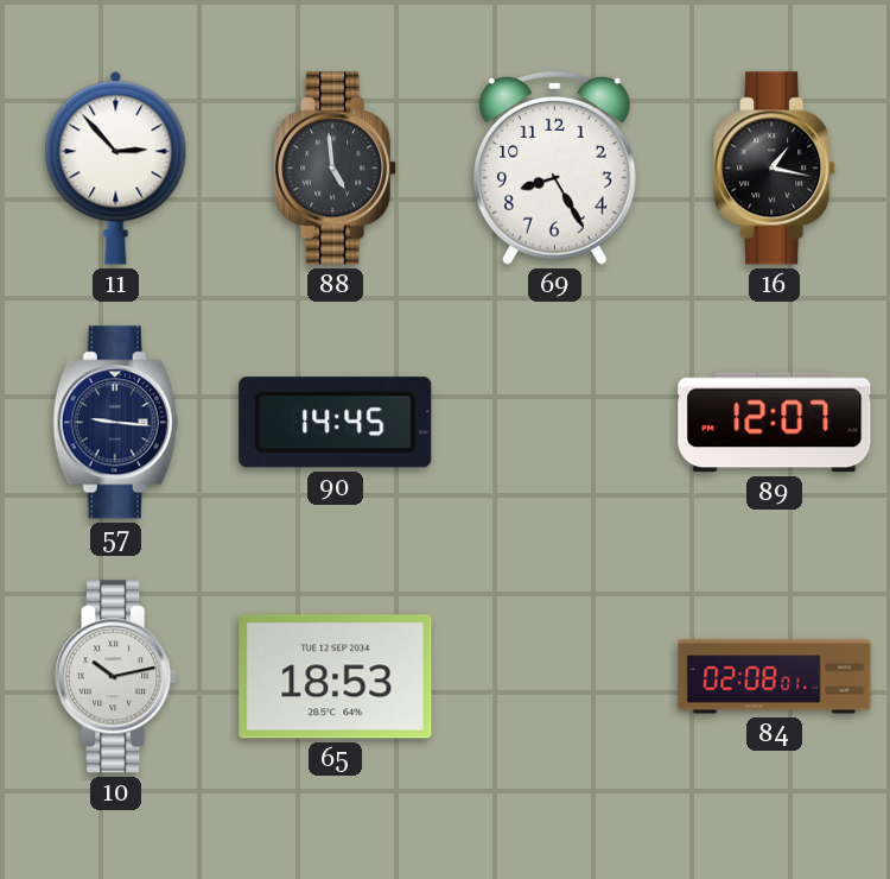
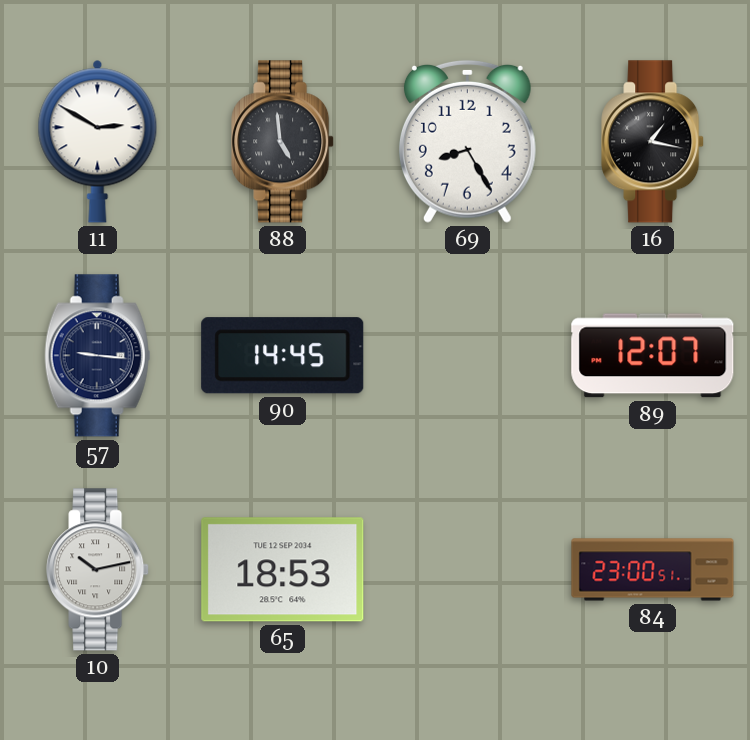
11: 2:53 -> 2:50
84: 02:08 -> 23:00
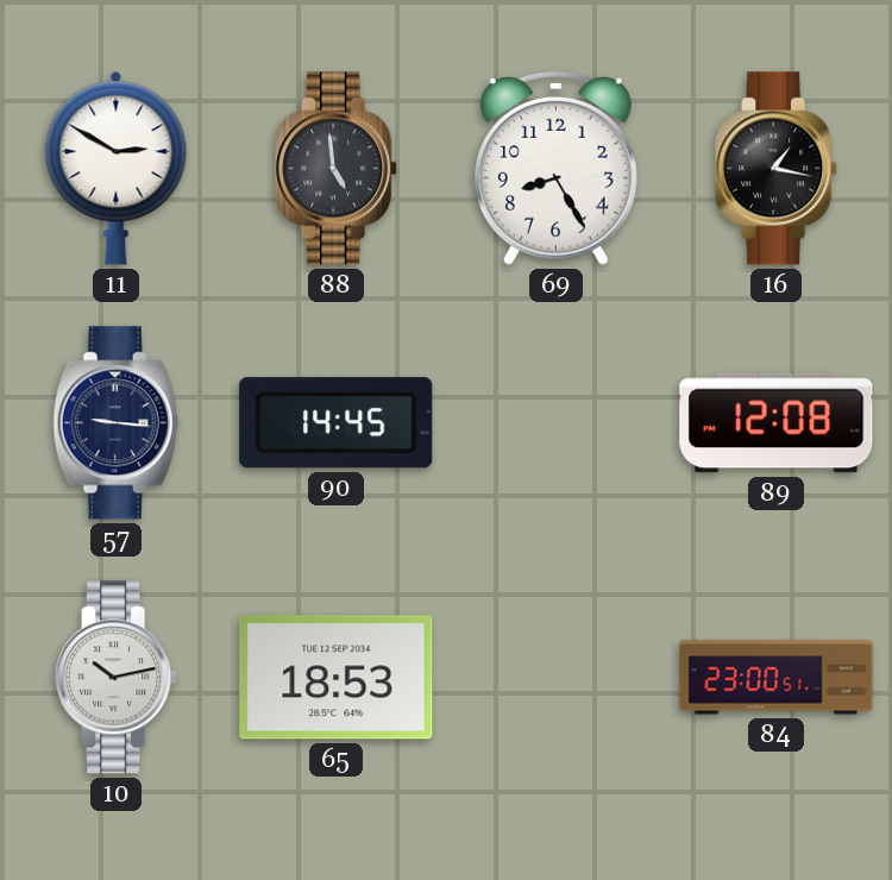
89: 12:07 -> 12:08
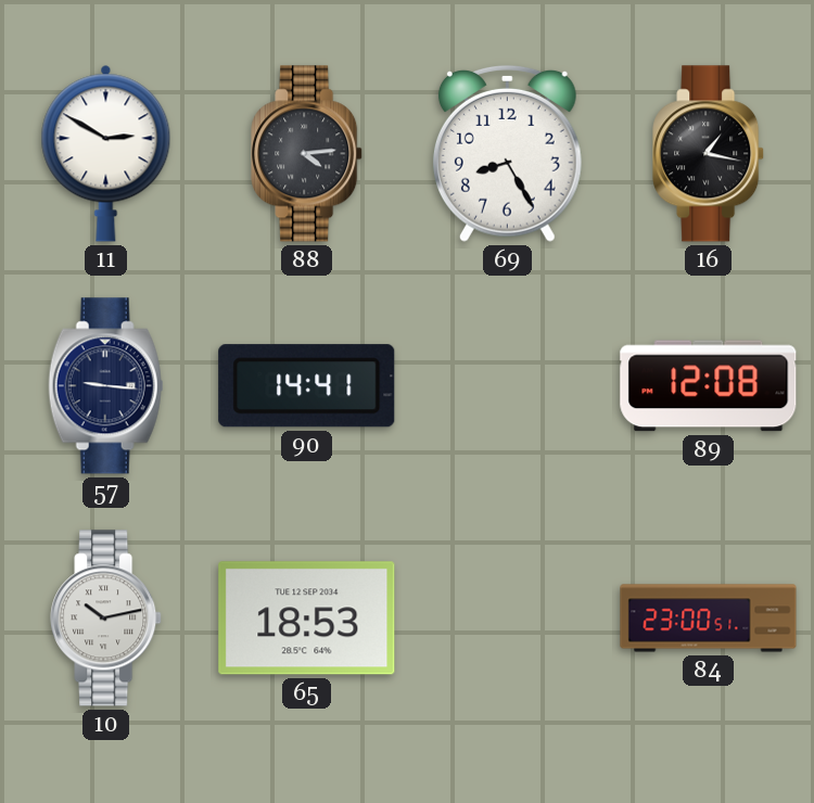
88: 4:59 -> 4:14
90: 14:45 -> 14:41
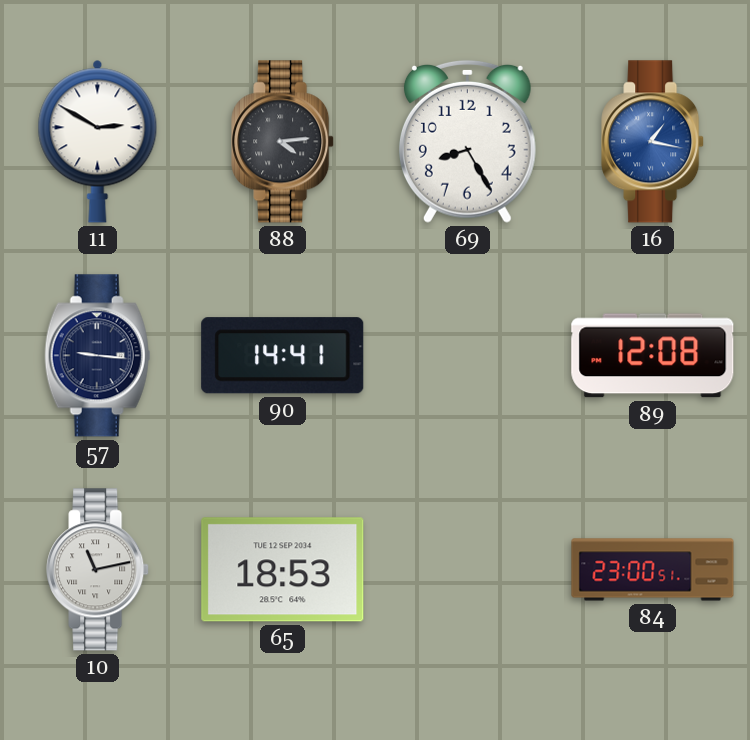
16 dial: black -> blue
10: 10:13 -> 11:13
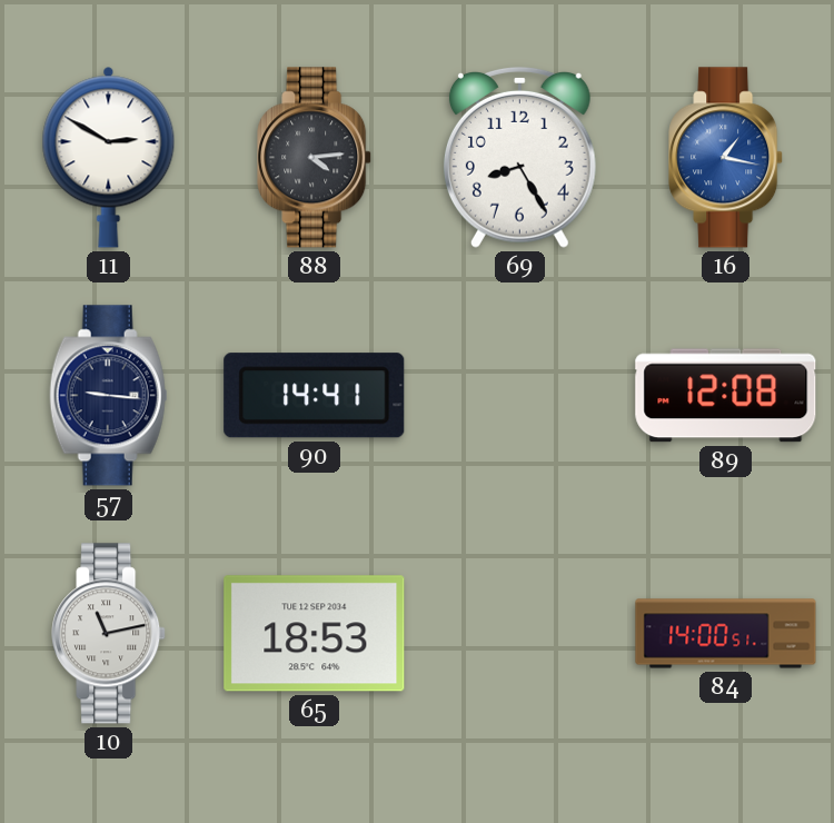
84: 23:00 -> 14:00
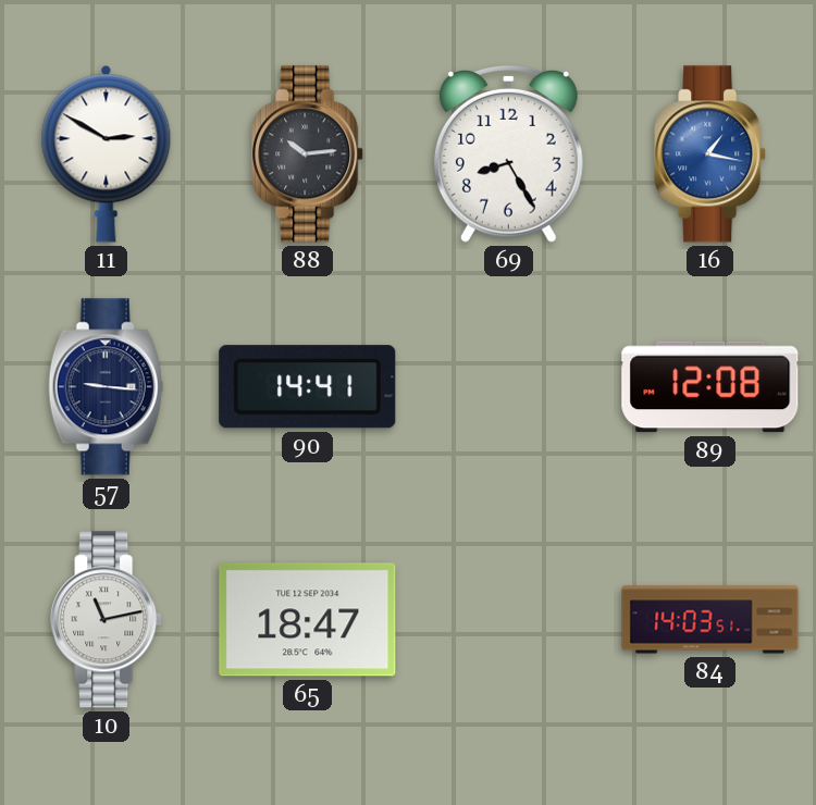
88: 4:14 -> 10:14
65: 18:53 -> 18:47
84: 14:00 -> 14:03
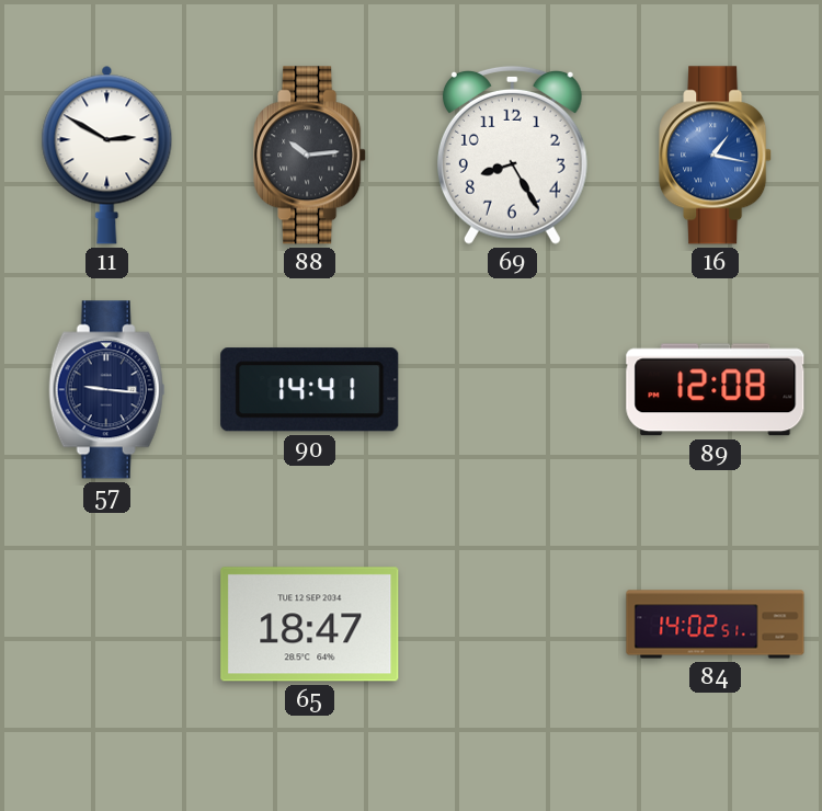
10: 11:13 -> none
84: 14:03 -> 14:02
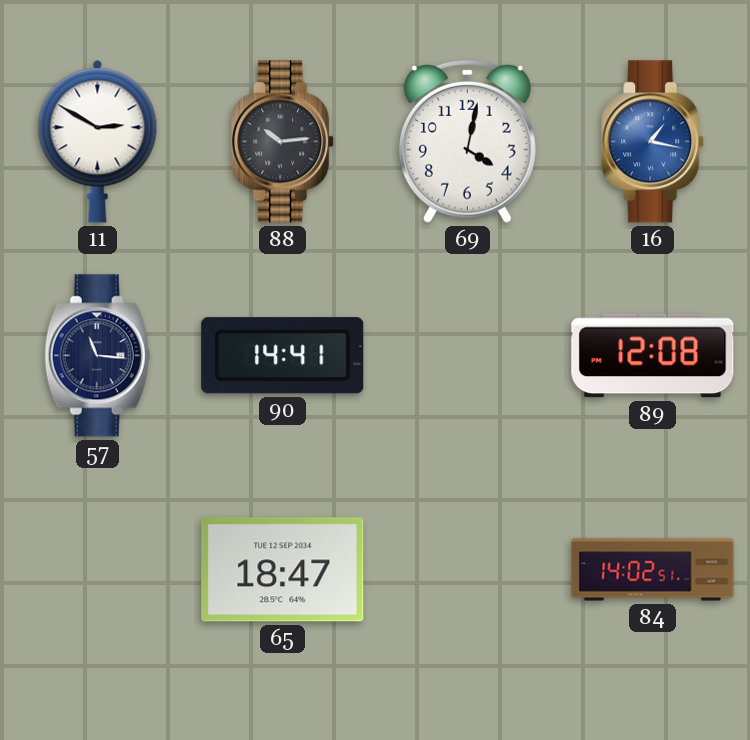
69: 8:25 -> 4:02
57: 9:16 -> 11:16
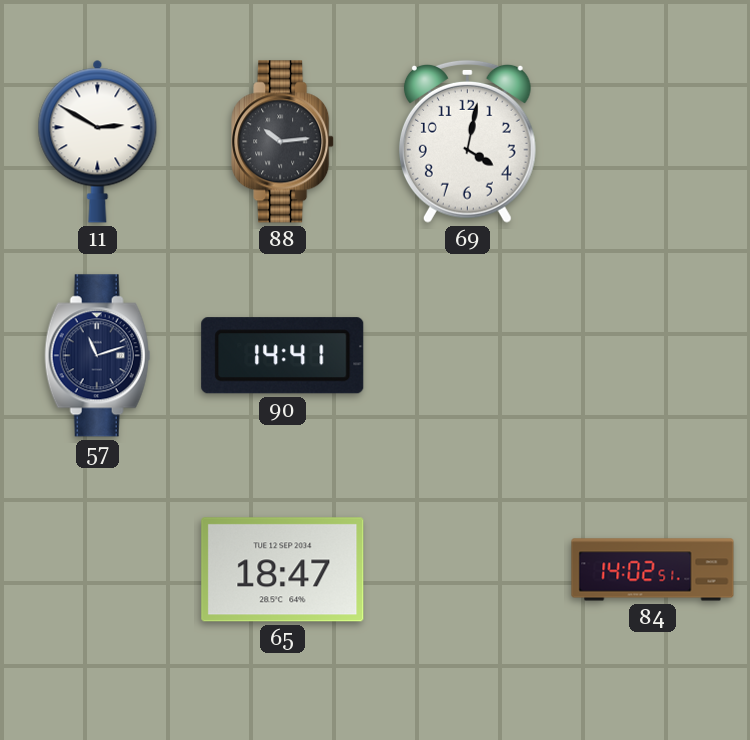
16: 1:17 -> none
57: 11:16 -> 11:12
89: 12:08 -> none
